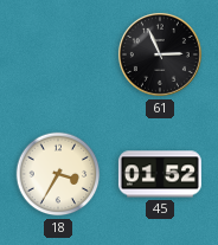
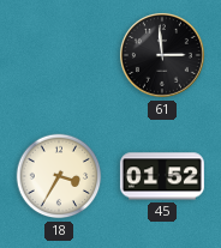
61: 2:56 -> 2:59
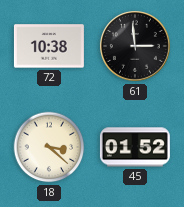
72: none -> 10:38
18: 3:35 -> 3:22
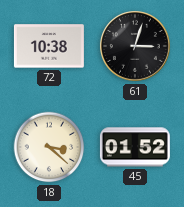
61: 2:59 -> 3:03
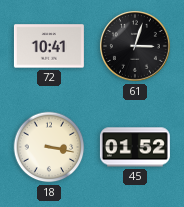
72: 10:38 -> 10:41
18: 3:22 -> 3:17
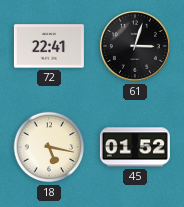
72: 10:41 -> 22:41
18: 3:17 -> 5:17
